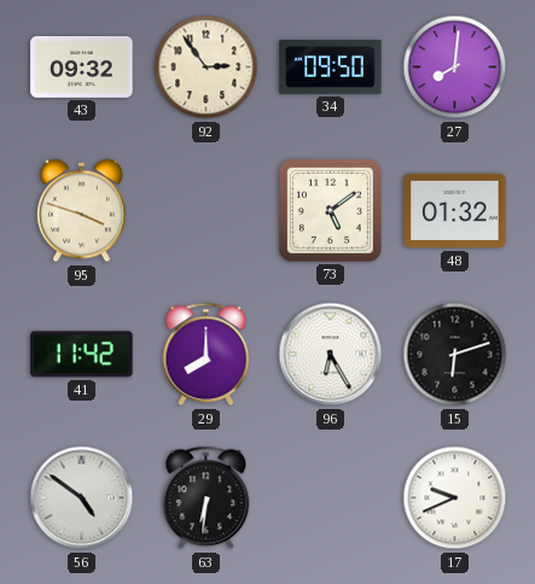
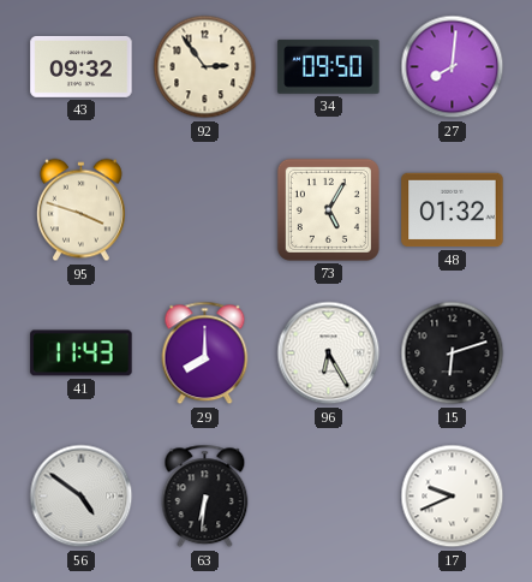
73: 5:09 -> 5:05
41: 11:42 -> 11:43
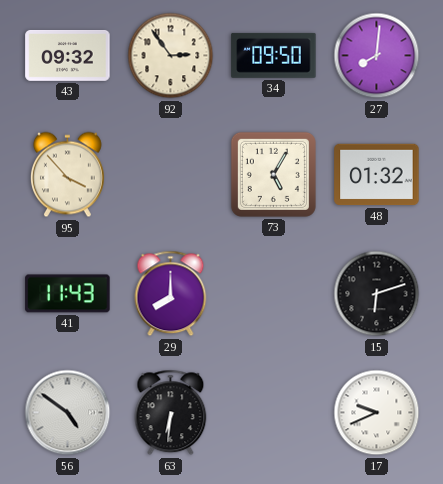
95: 3:48 -> 3:53
96: 6:25 -> none
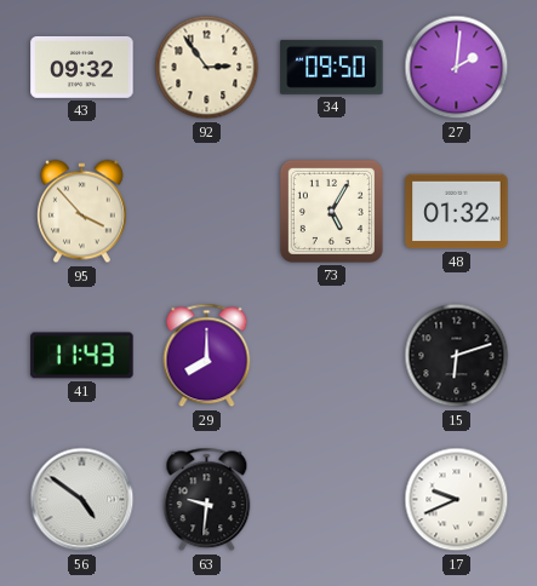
27: 8:01 -> 2:01
63: 6:31 -> 9:31
